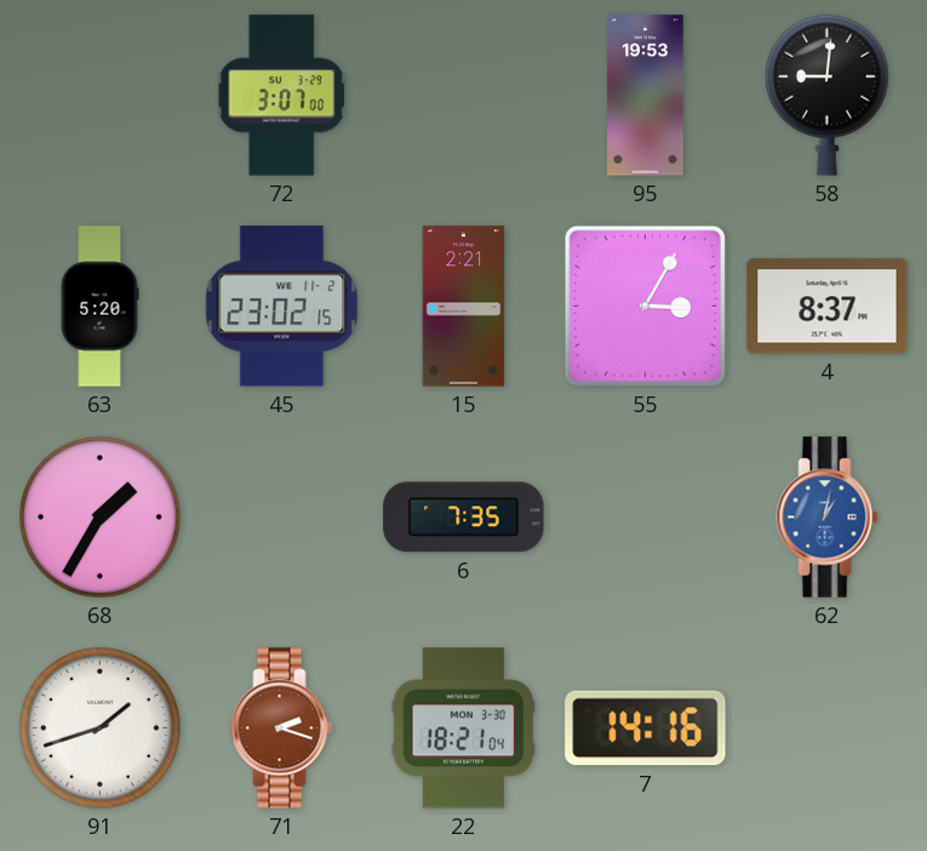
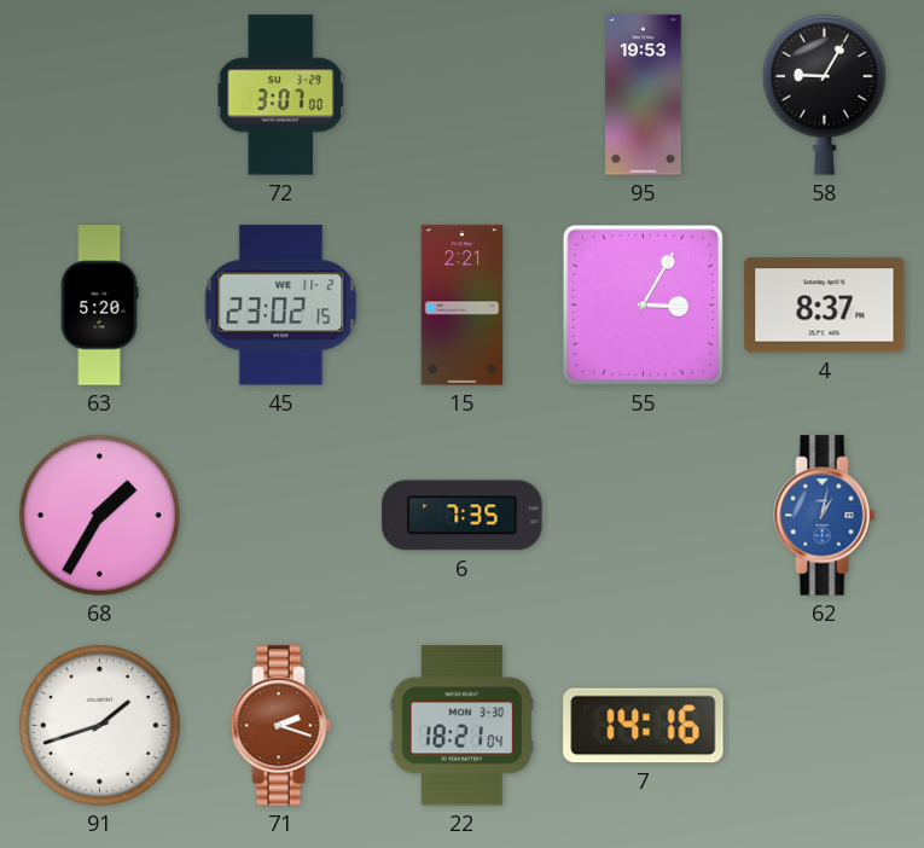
58: 9:01 -> 9:05
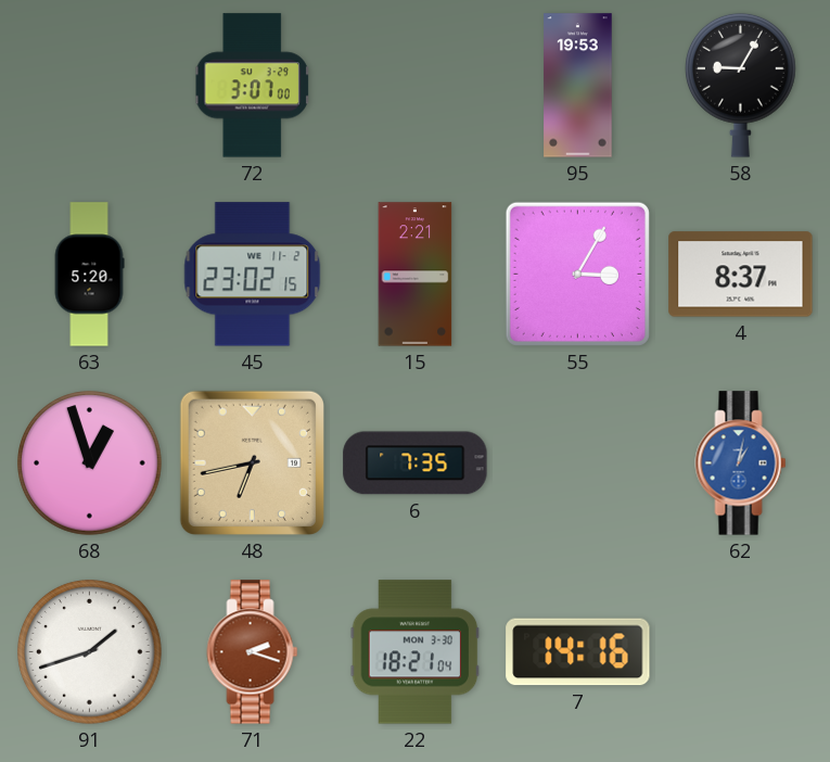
68: 1:35 -> 12:57
48: none -> 6:43
